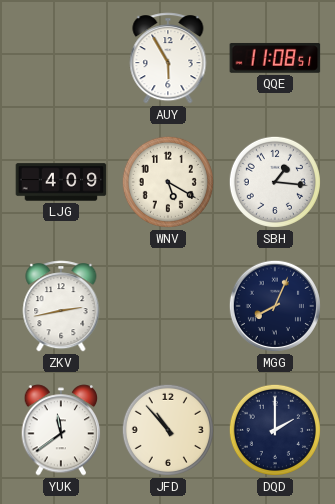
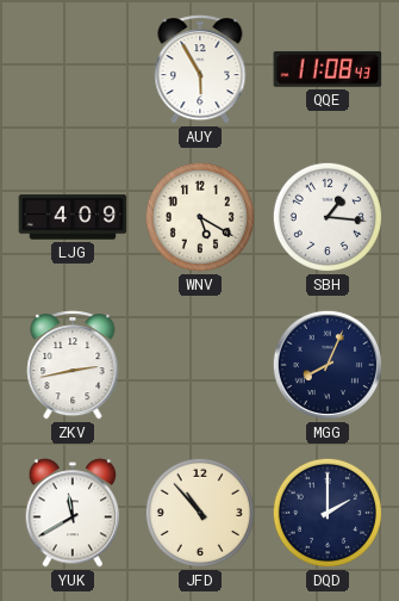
QQE: 11:08:51 -> 11:08:43
YUK: 11:39 -> 11:40
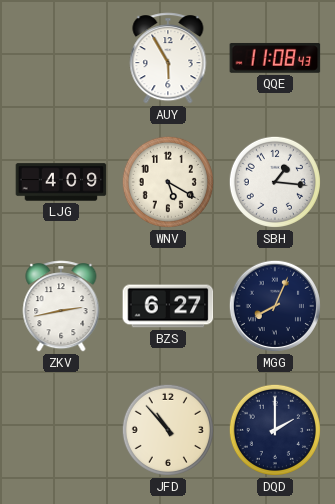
BZS: none -> 6:27
YUK: 11:40 -> none
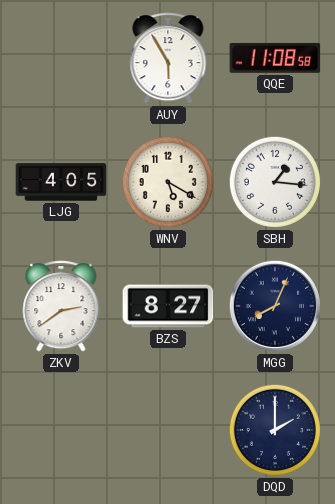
QQE: 11:08:43 -> 11:08:58
LJG: 4:09 -> 4:05
ZKV: 2:43 -> 2:39
BZS: 6:27 -> 8:27
JFD: 10:53 -> none
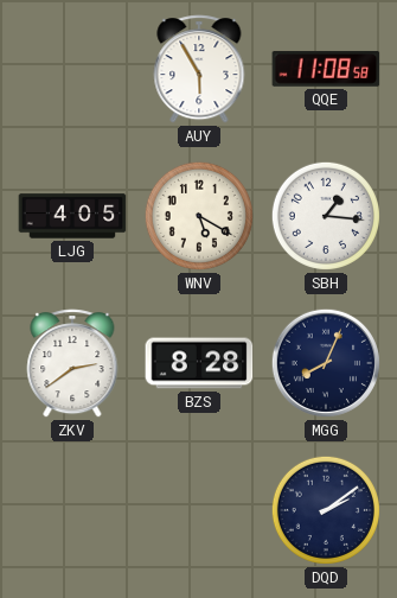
BZS: 8:27 -> 8:28
DQD: 2:00 -> 2:09
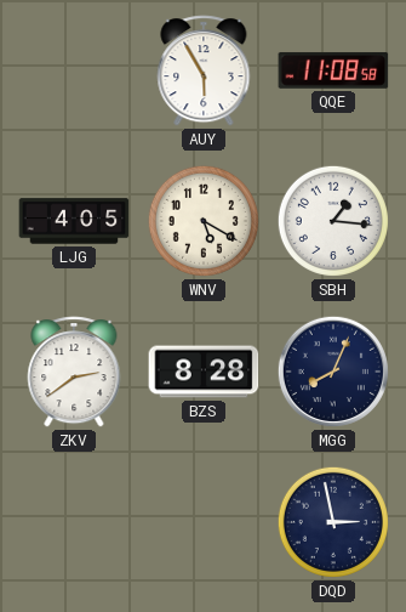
DQD: 2:09 -> 2:58
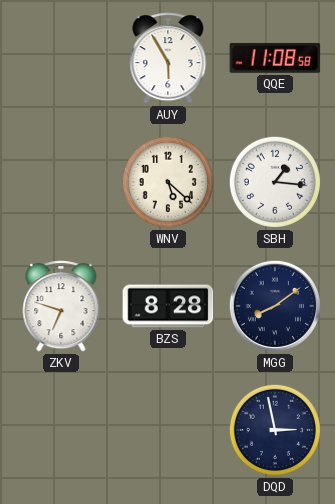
LJG: 4:05 -> none
WNV: 5:20 -> 5:22
ZKV: 2:39 -> 6:48
MGG: 8:04 -> 8:09
